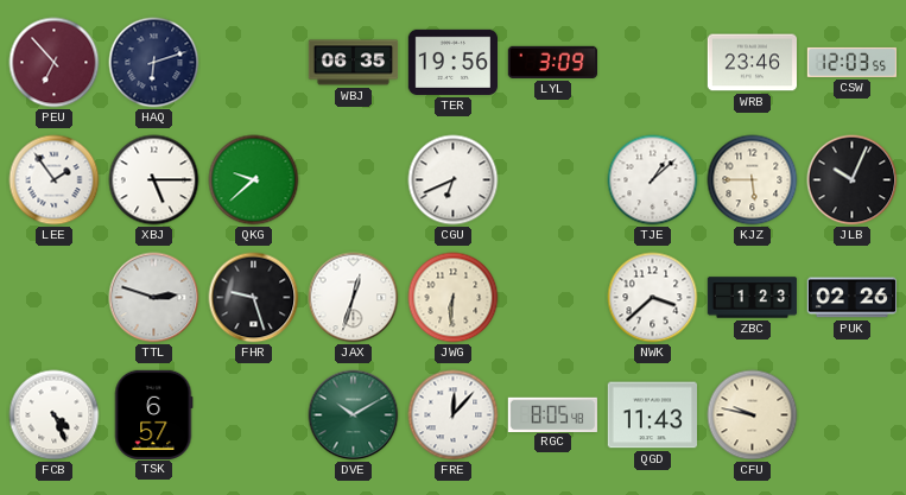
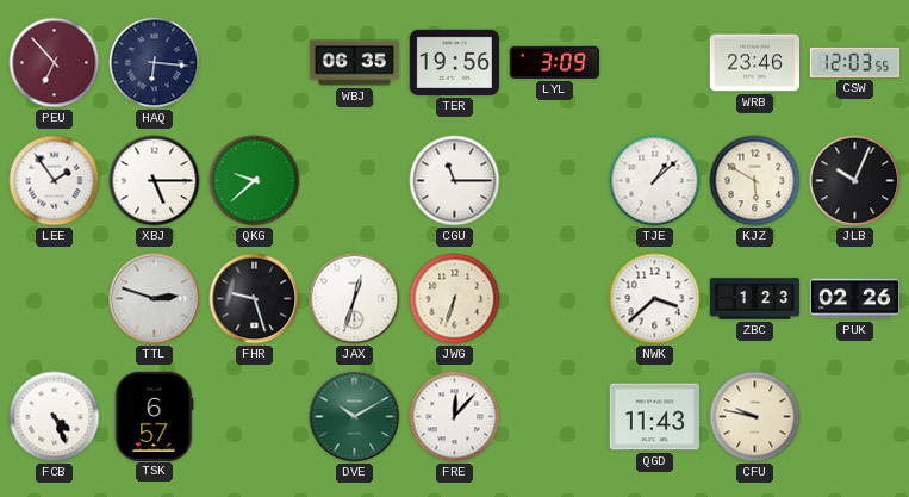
HAQ: 6:12 -> 6:16
CGU: 6:41 -> 11:15
KJZ: 5:45 -> 5:50
JWG: 6:31 -> 6:33
RGC: 8:05 -> none
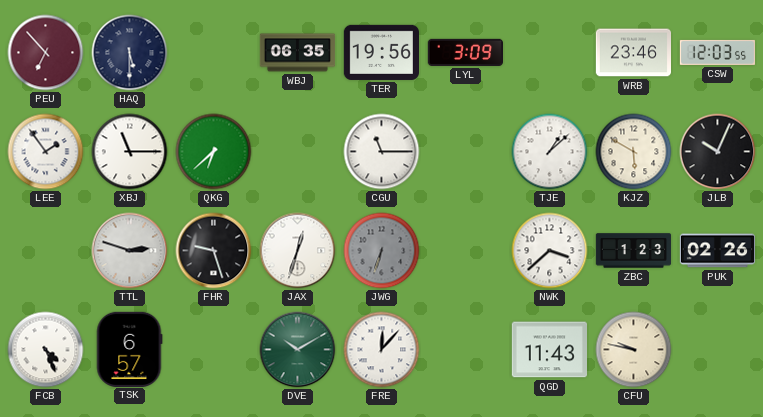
HAQ: 6:16 -> 5:30
XBJ: 5:15 -> 11:15
QKG: 9:38 -> 6:38
JWG dial: cream -> grey
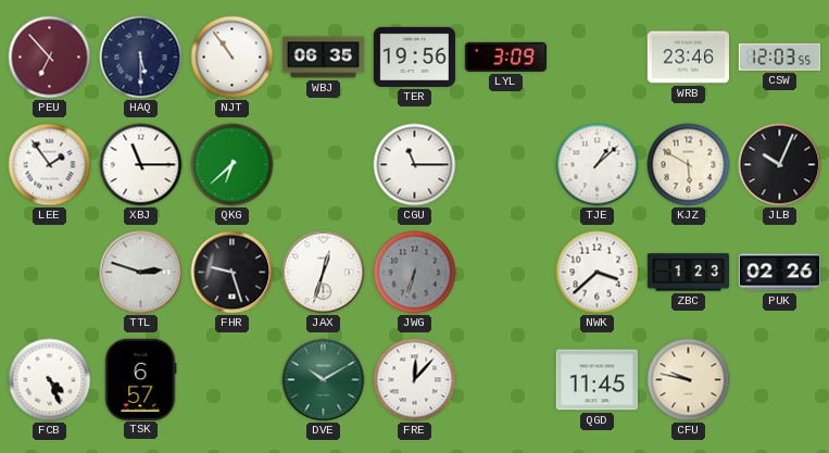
NJT: none -> 10:54
QGD: 11:43 -> 11:45
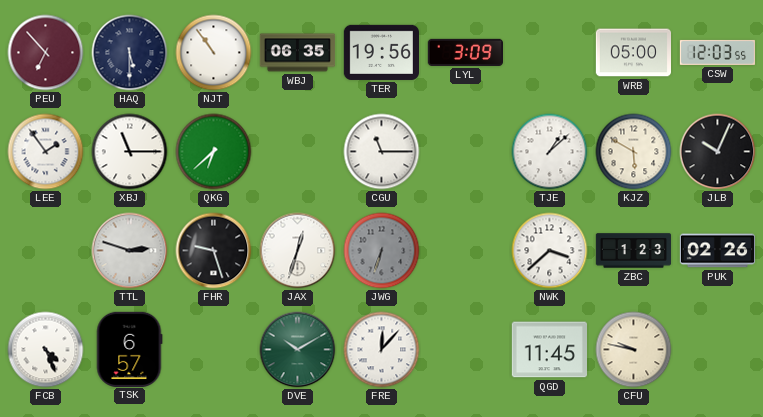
WRB: 23:46 -> 05:00
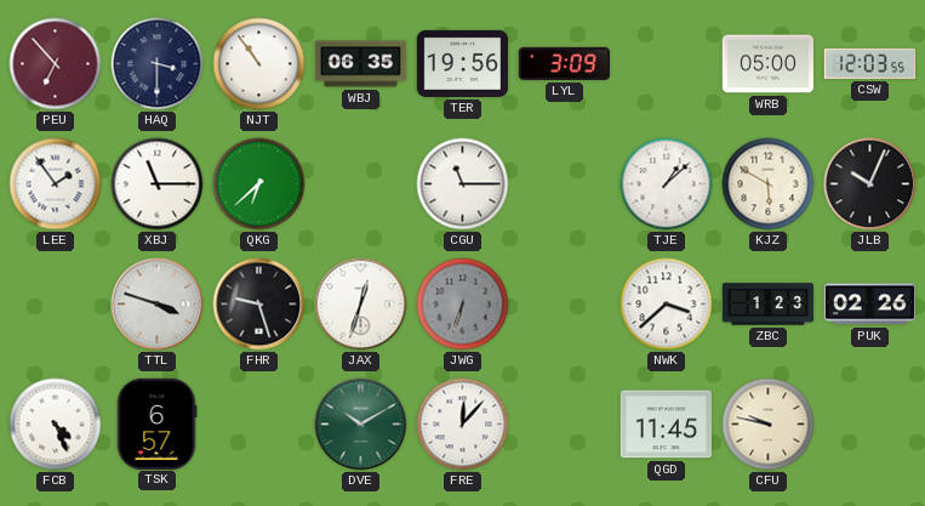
HAQ: 5:30 -> 3:30
TTL: 2:48 -> 3:48
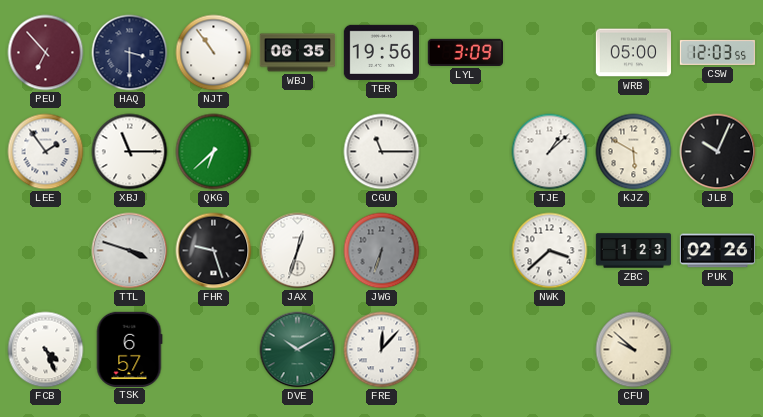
QGD: 11:45 -> none
CFU: 9:47 -> 9:52
